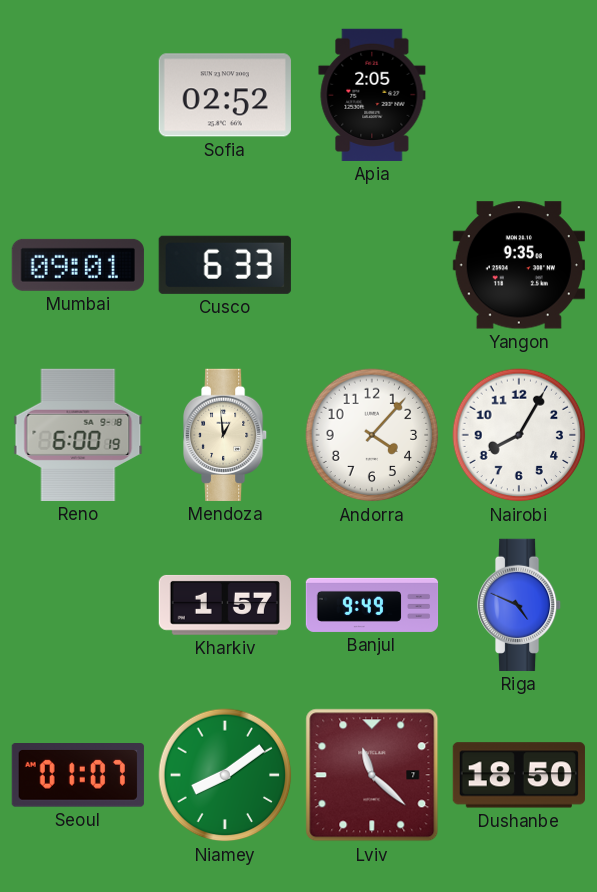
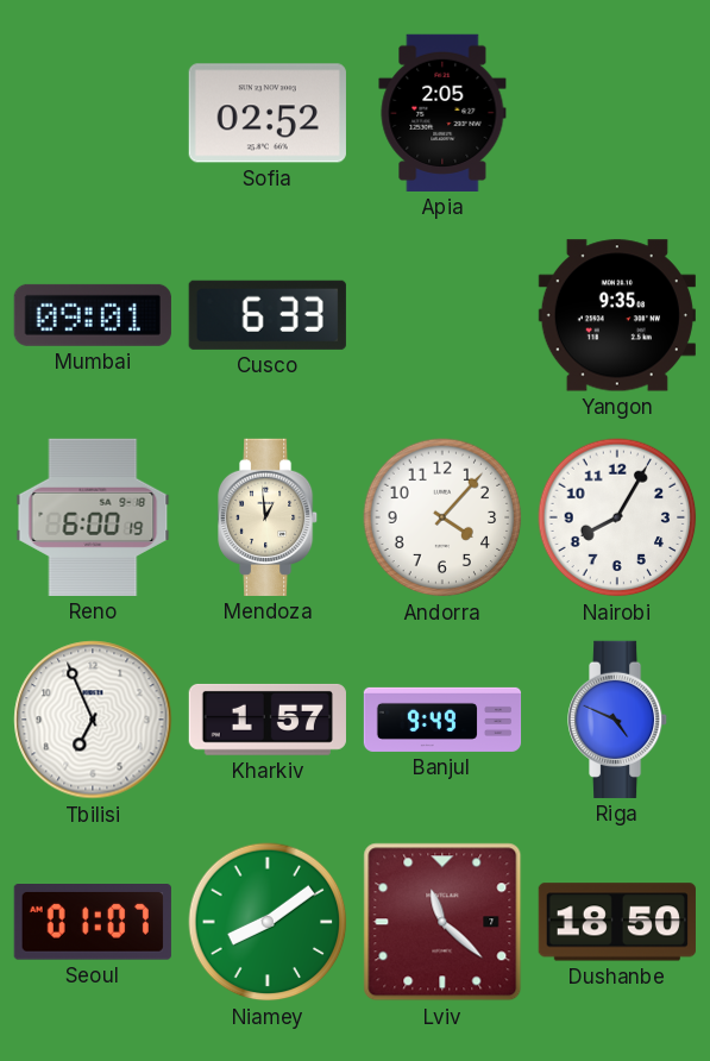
Tbilisi: none -> 6:56
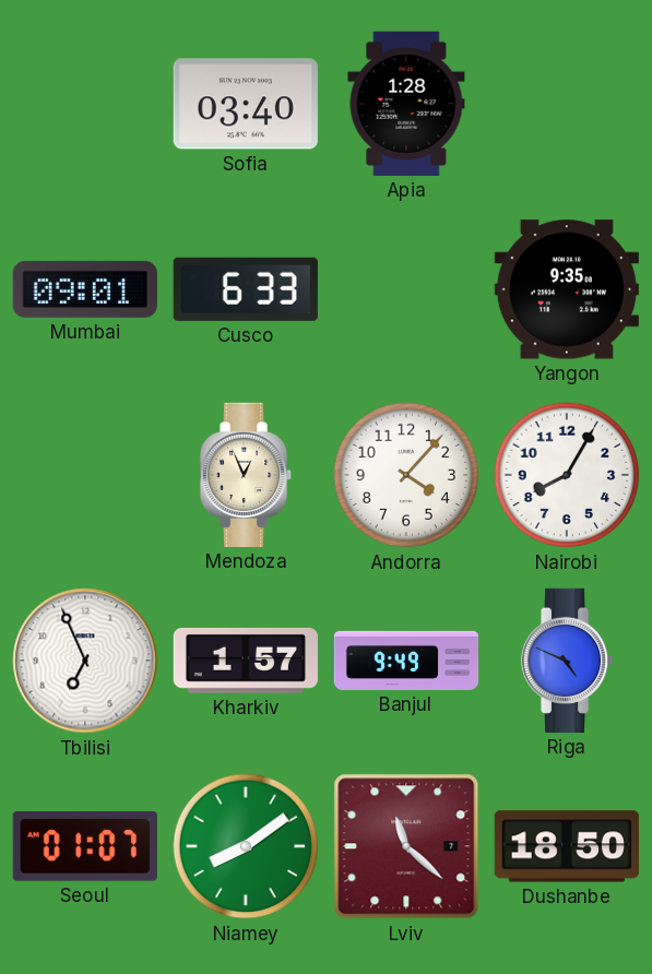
Sofia: 02:52 -> 03:40
Apia: 2:05 -> 1:28
Reno: 6:00 -> none
Mendoza: 12:59 -> 12:56
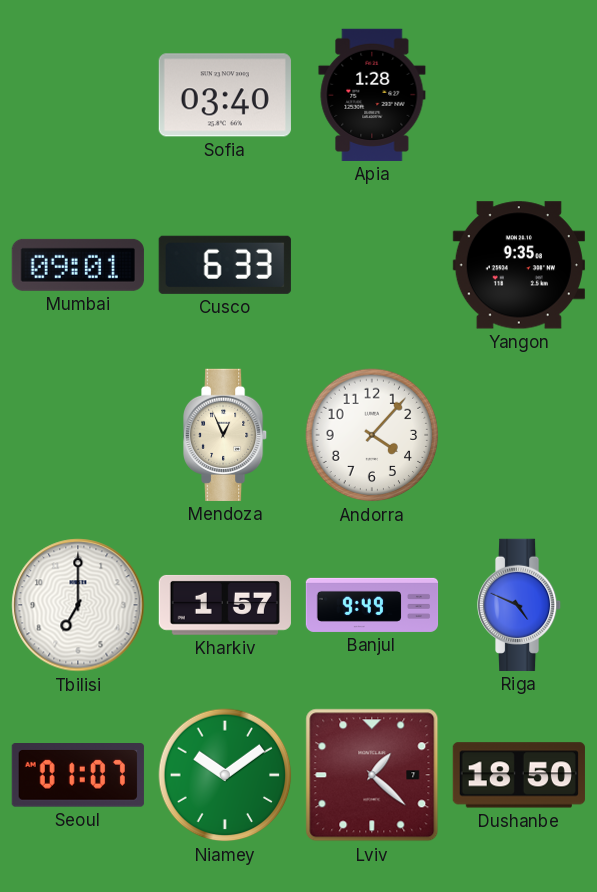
Nairobi: 8:05 -> none
Tbilisi: 6:56 -> 7:00
Niamey: 8:09 -> 10:09
Lviv: 11:22 -> 1:22
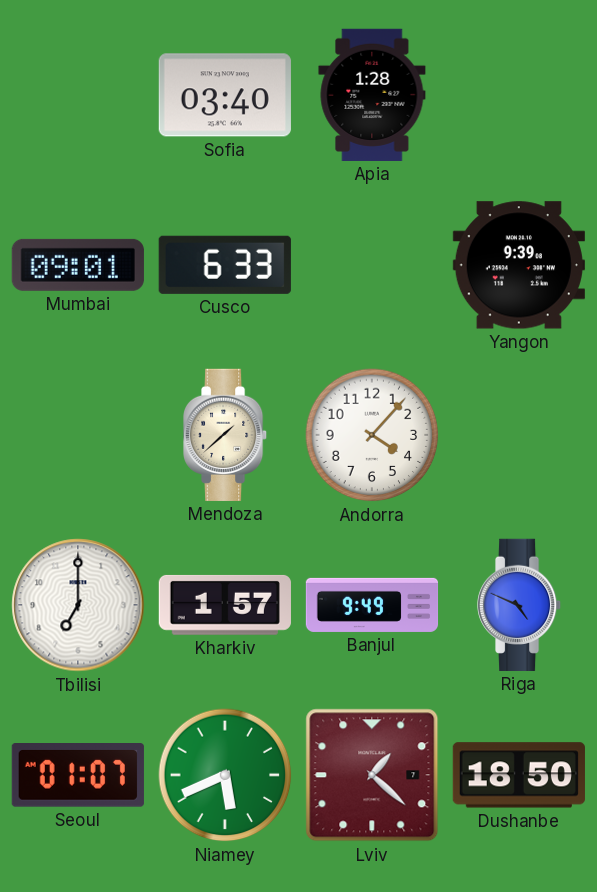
Yangon: 9:35 -> 9:39
Mendoza: 12:56 -> 1:38
Niamey: 10:09 -> 5:41
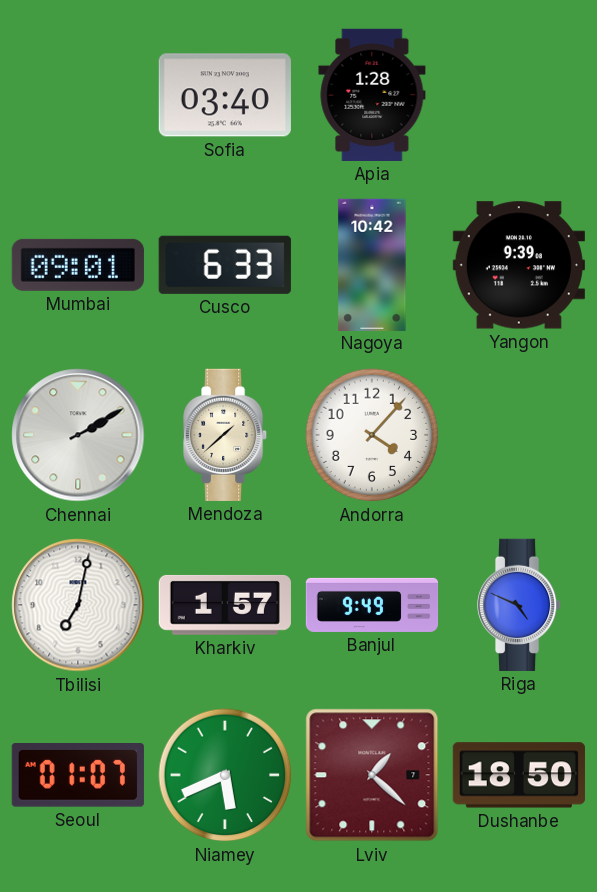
Nagoya: none -> 10:42
Chennai: none -> 2:10
Tbilisi: 7:00 -> 7:02
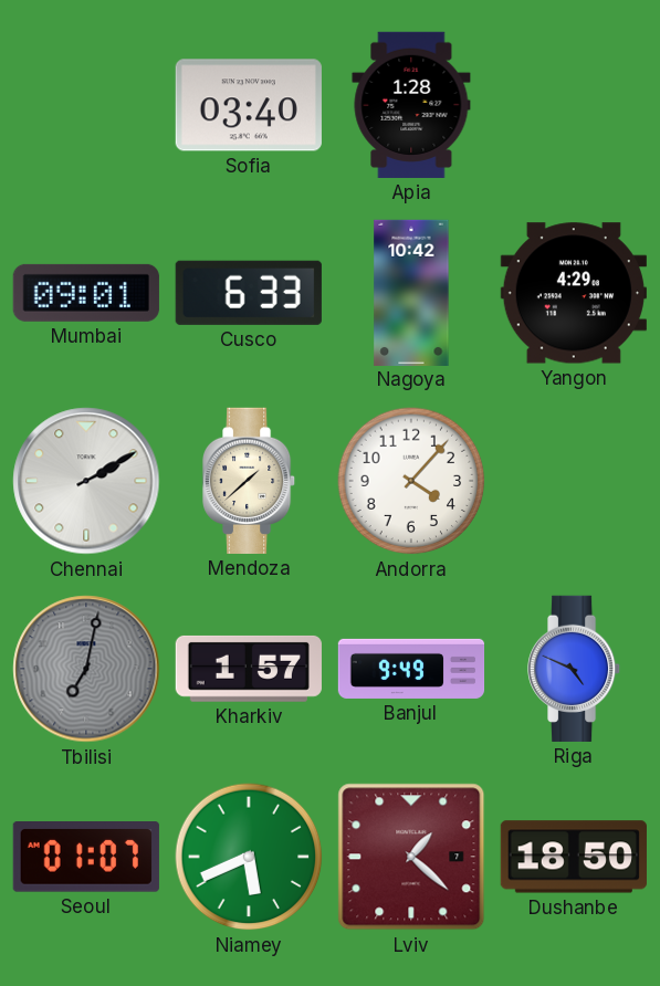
Yangon: 9:39 -> 4:29
Tbilisi dial: white -> grey
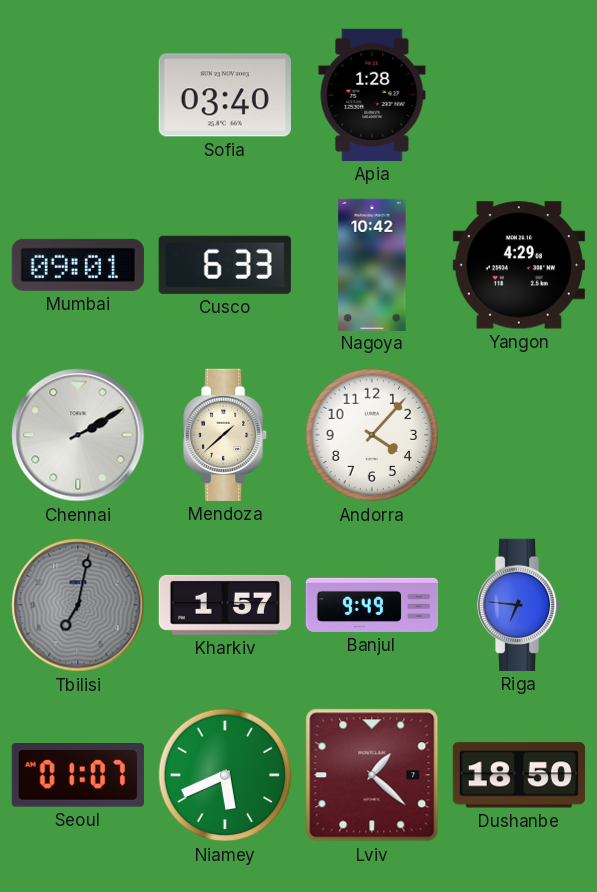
Riga: 4:49 -> 6:46
